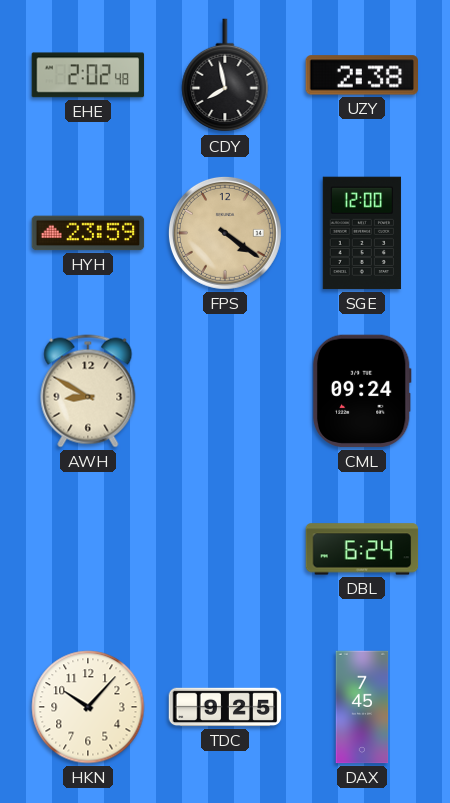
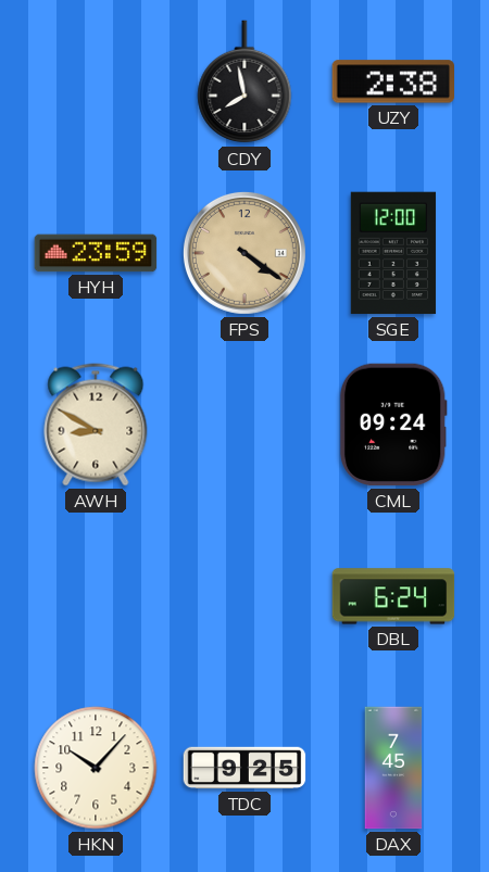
EHE: 2:02 -> none
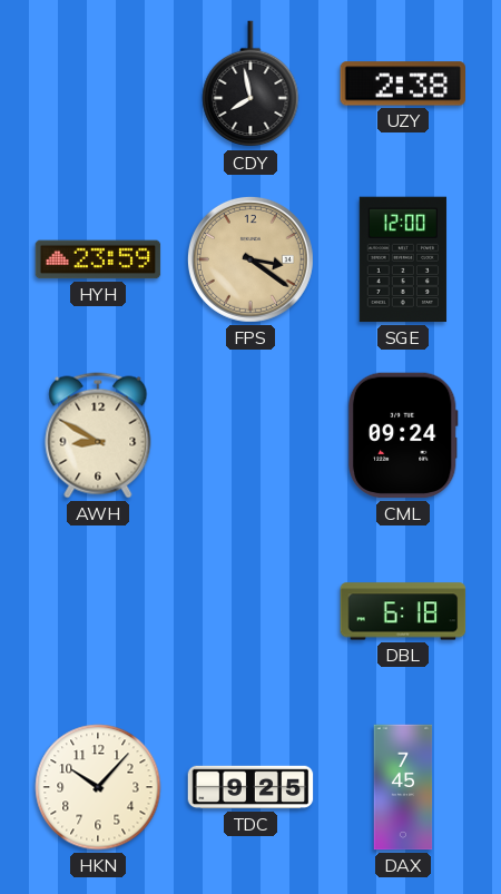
FPS: 4:21 -> 3:21
DBL: 6:24 -> 6:18
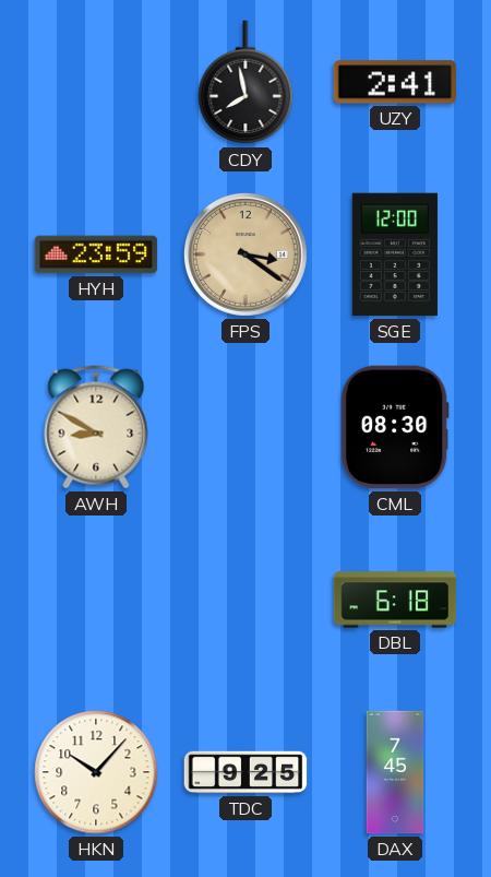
UZY: 2:38 -> 2:41
CML: 09:24 -> 08:30
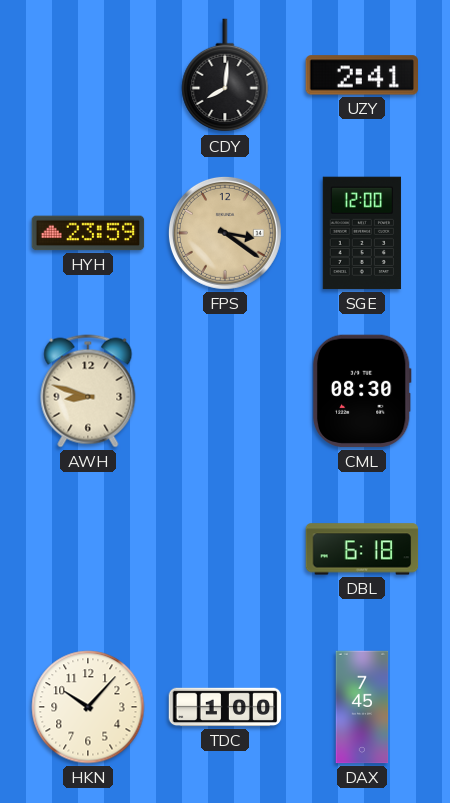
CDY: 7:58 -> 8:01
AWH: 8:50 -> 8:48
TDC: 9:25 -> 1:00
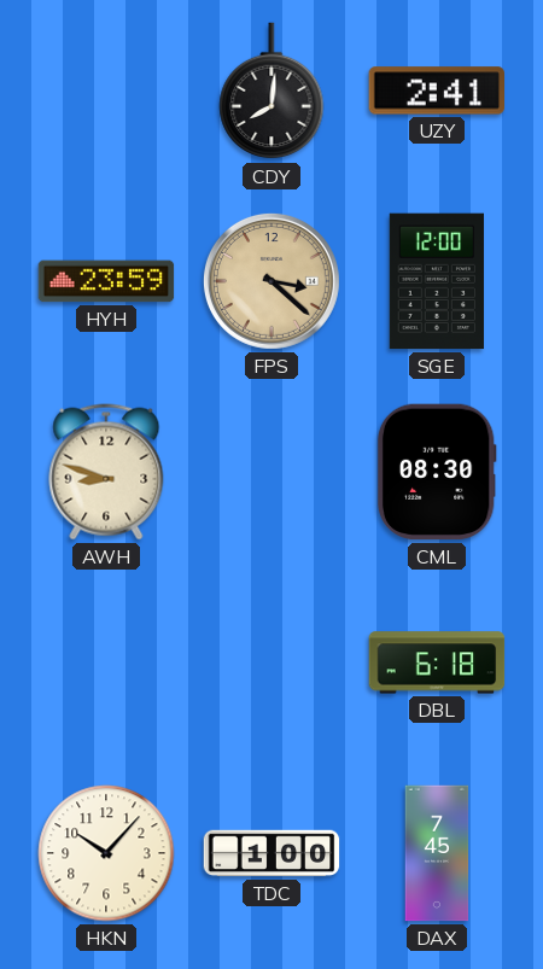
FPS: 3:21 -> 3:22
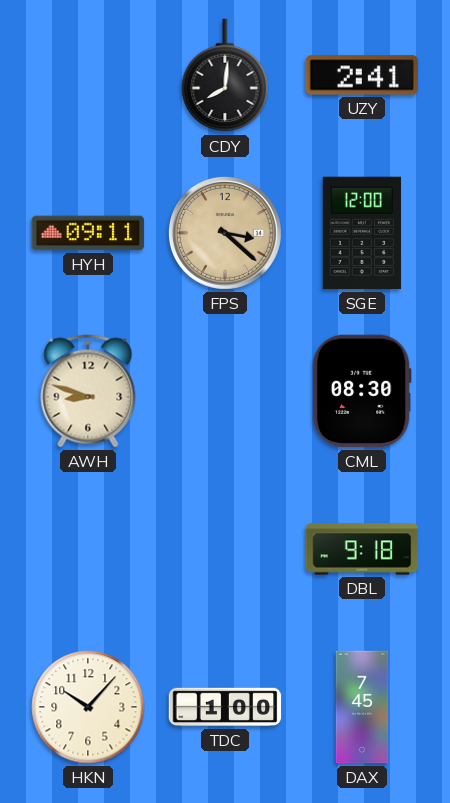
HYH: 23:59 -> 09:11
DBL: 6:18 -> 9:18
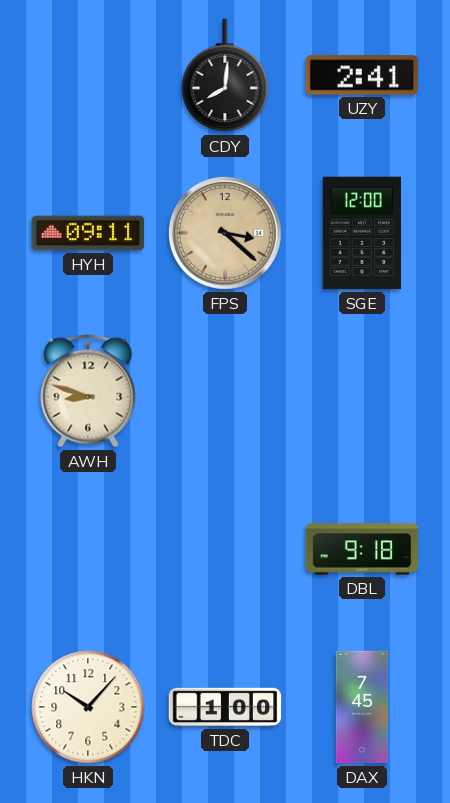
CML: 08:30 -> none
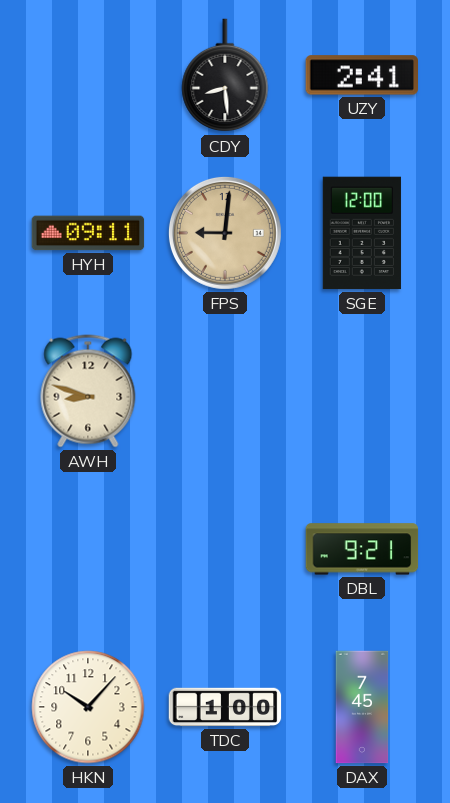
CDY: 8:01 -> 8:29
FPS: 3:22 -> 9:01
DBL: 9:18 -> 9:21
